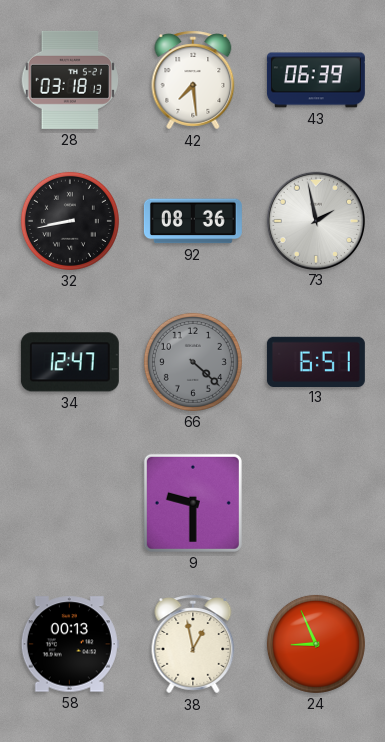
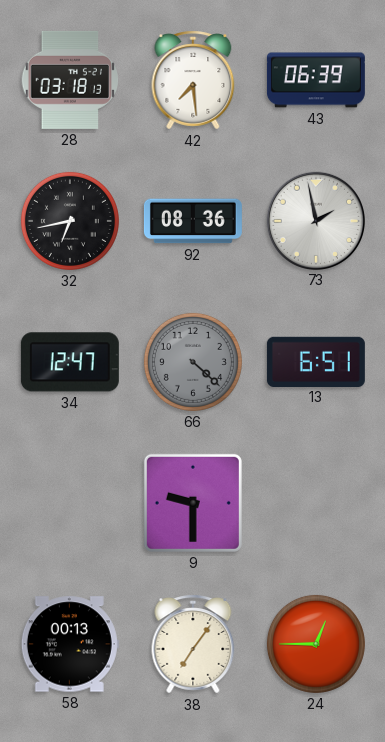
32: 8:43 -> 6:43
38: 12:58 -> 7:06
24: 8:56 -> 12:45
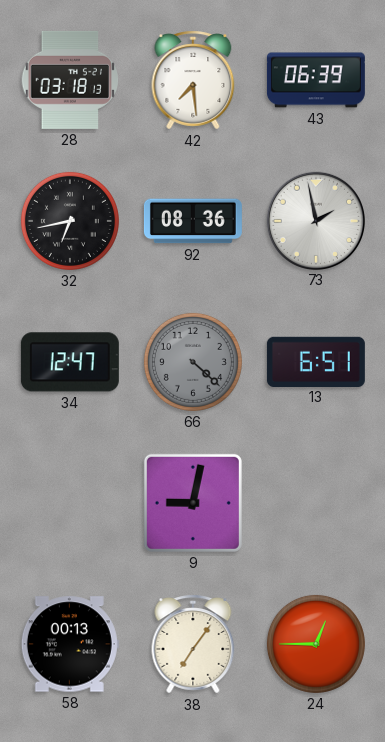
9: 9:30 -> 9:02
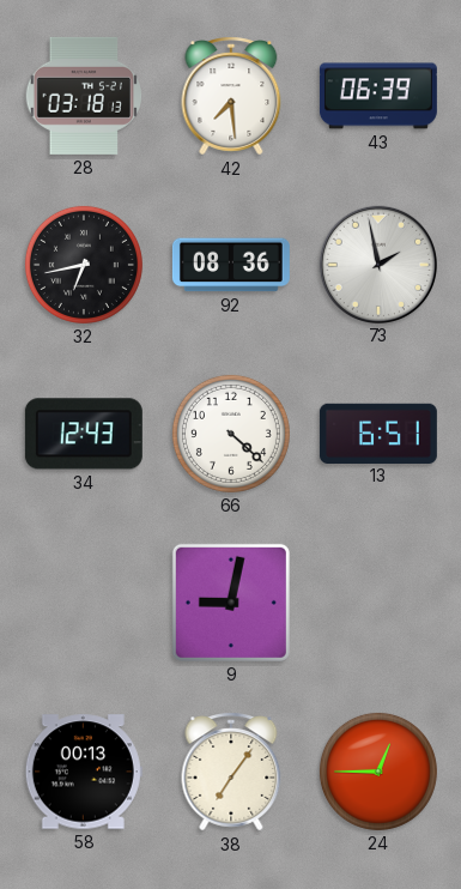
34: 12:47 -> 12:43
66 dial: grey -> white
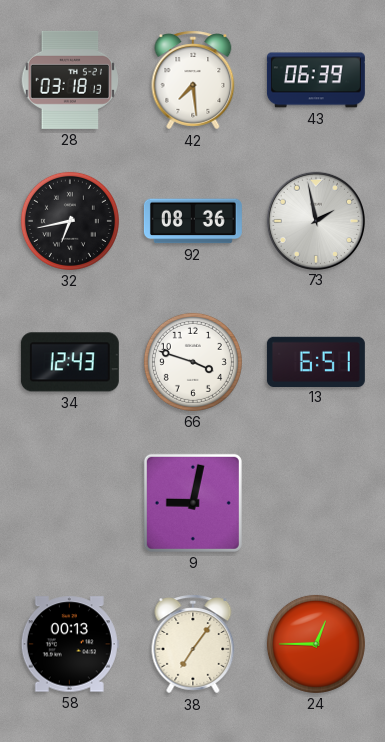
66: 4:22 -> 3:48
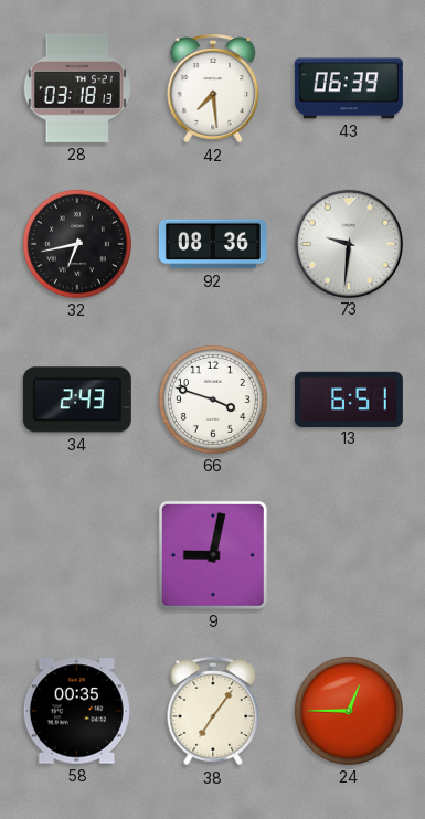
73: 1:58 -> 9:31
34: 12:43 -> 2:43
58: 00:13 -> 00:35
